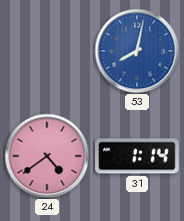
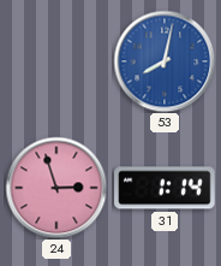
24: 4:39 -> 2:57
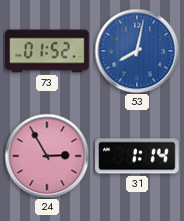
73: none -> 01:52
24: 2:57 -> 2:55
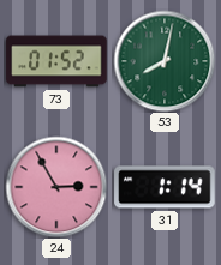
53 dial: blue -> green
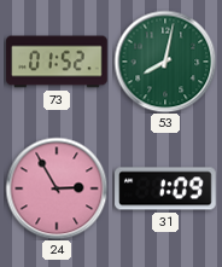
31: 1:14 -> 1:09
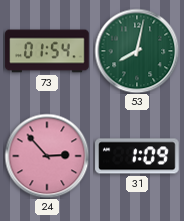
73: 01:52 -> 01:54
24: 2:55 -> 2:53
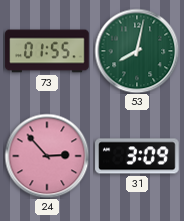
73: 01:54 -> 01:55
31: 1:09 -> 3:09
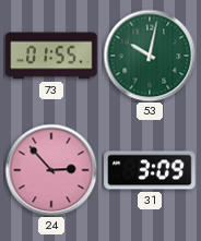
53: 8:02 -> 10:02
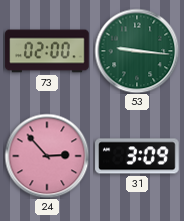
73: 01:55 -> 02:00
53: 10:02 -> 9:16
